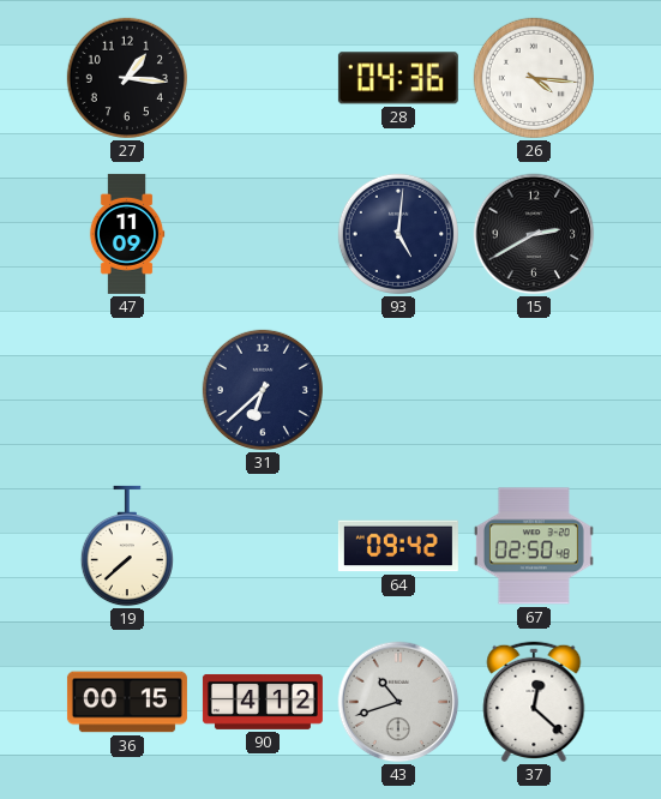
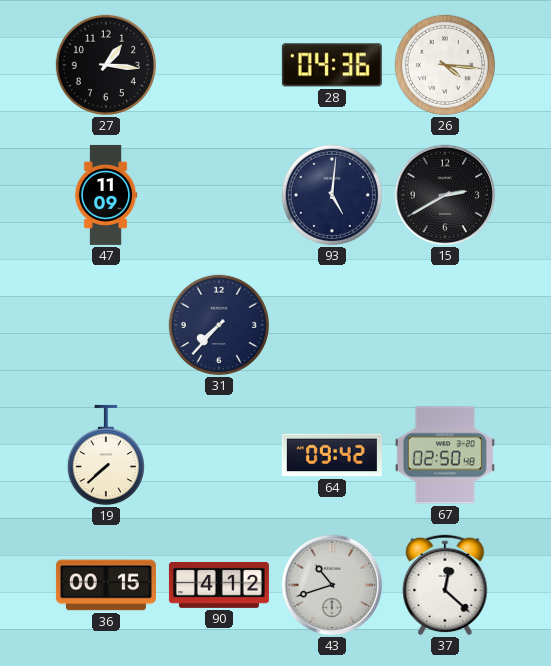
31: 6:38 -> 7:37
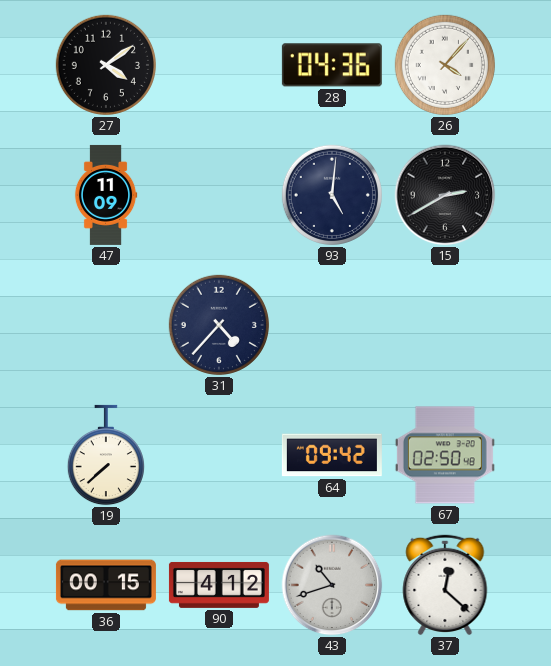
27: 1:16 -> 4:09
26: 4:16 -> 4:07
31: 7:37 -> 4:37
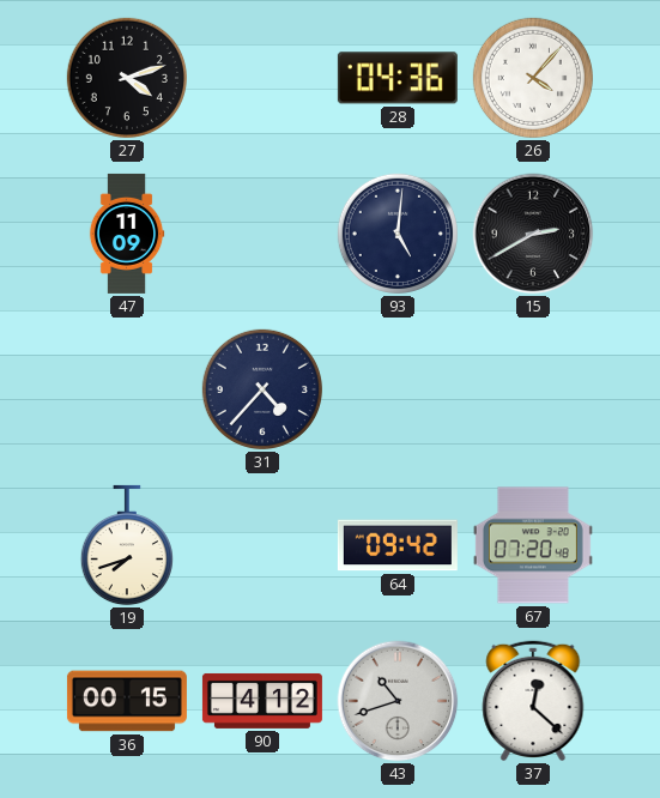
27: 4:09 -> 4:12
19: 7:38 -> 7:42
67: 02:50 -> 07:20
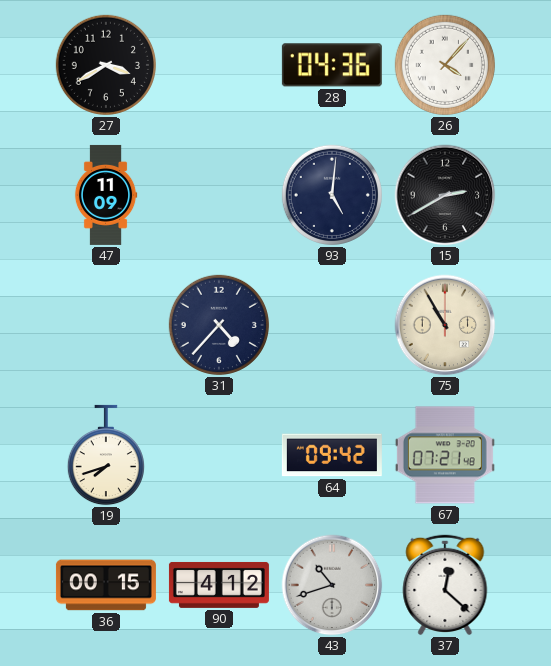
27: 4:12 -> 3:40
75: none -> 10:55
67: 07:20 -> 07:21
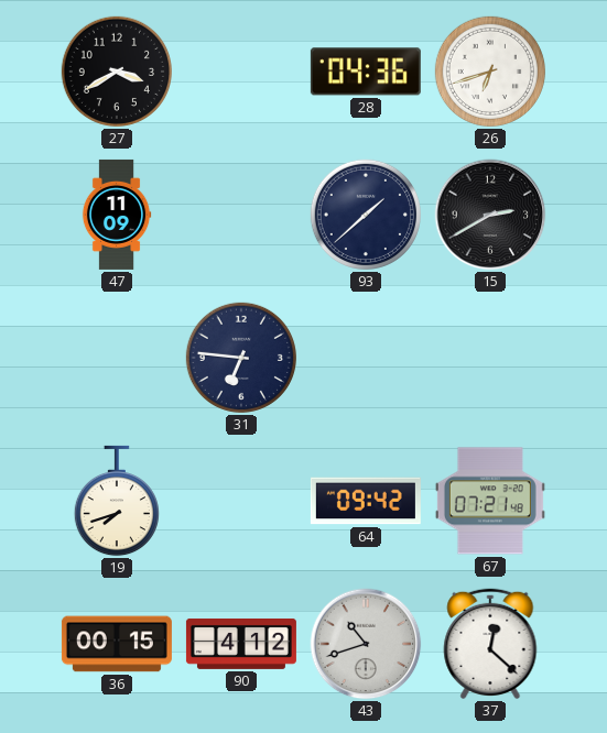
26: 4:07 -> 6:42
93: 5:01 -> 1:38
31: 4:37 -> 6:46
75: 10:55 -> none
